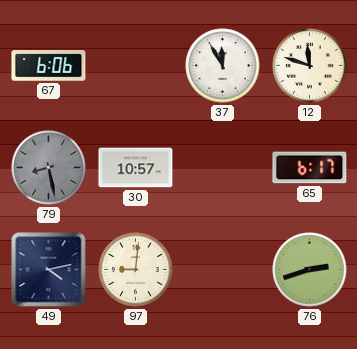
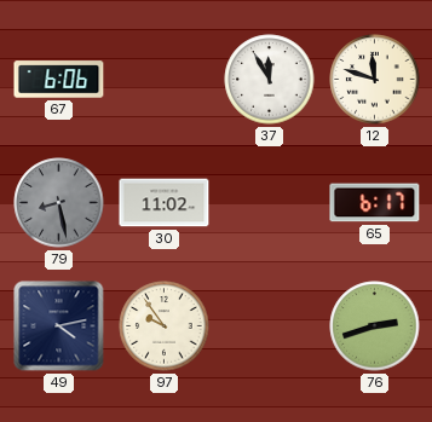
30: 10:57 -> 11:02
97: 9:01 -> 9:54
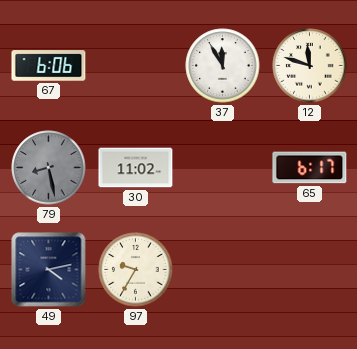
97: 9:54 -> 9:35
76: 2:42 -> none
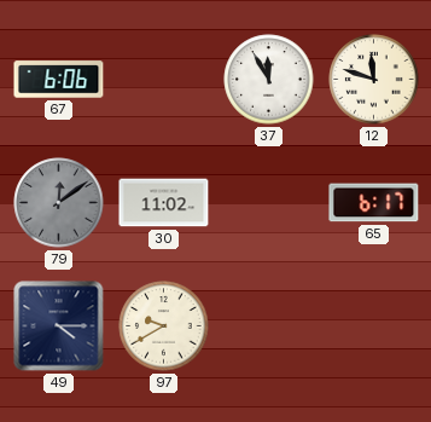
79: 8:28 -> 12:09
49: 4:13 -> 4:15
97: 9:35 -> 9:40
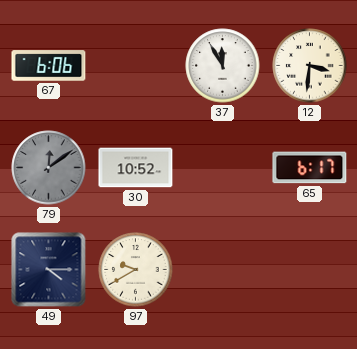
12: 11:48 -> 3:31
30: 11:02 -> 10:52
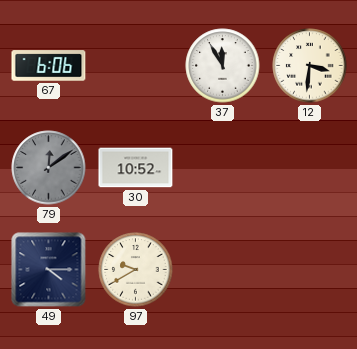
65: 6:17 -> none
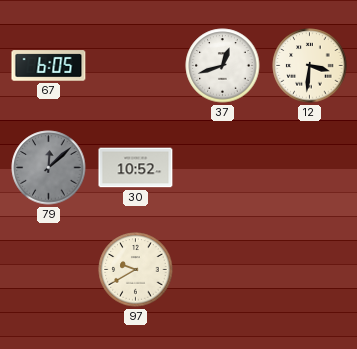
67: 6:06 -> 6:05
37: 11:55 -> 12:42
79: 12:09 -> 12:08
49: 4:15 -> none
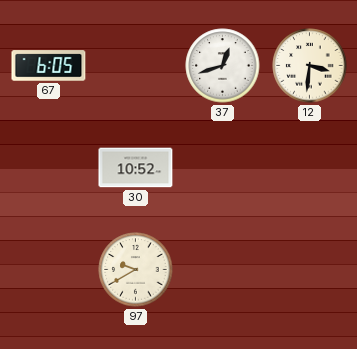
79: 12:08 -> none
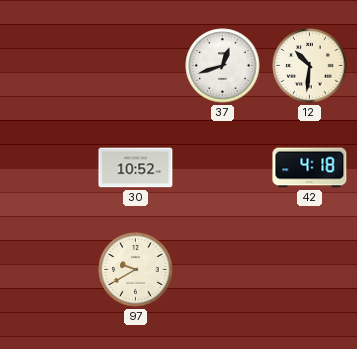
67: 6:05 -> none
12: 3:31 -> 10:31
42: none -> 4:18
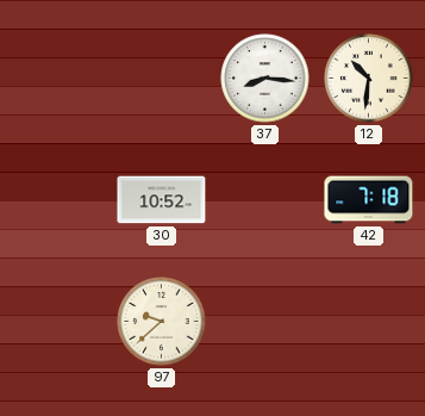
37: 12:42 -> 8:16
42: 4:18 -> 7:18
97: 9:40 -> 9:38
